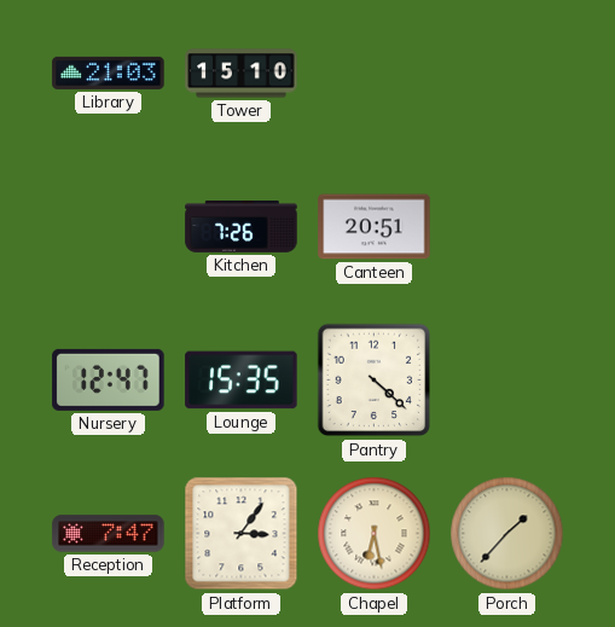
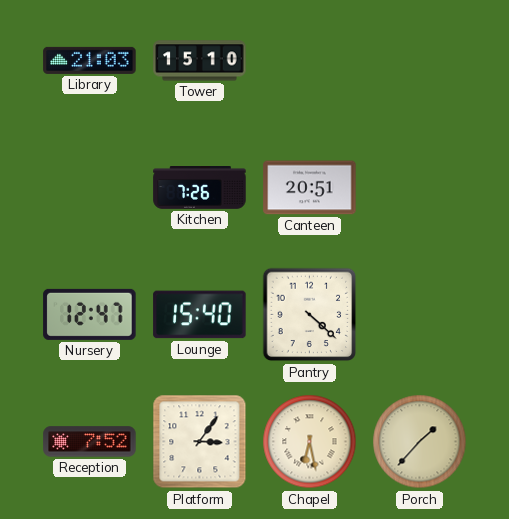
Lounge: 15:35 -> 15:40
Reception: 7:47 -> 7:52
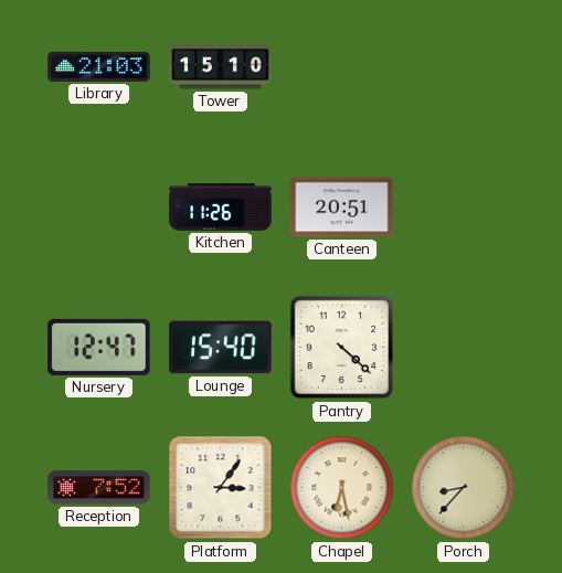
Kitchen: 7:26 -> 11:26
Porch: 1:37 -> 8:37
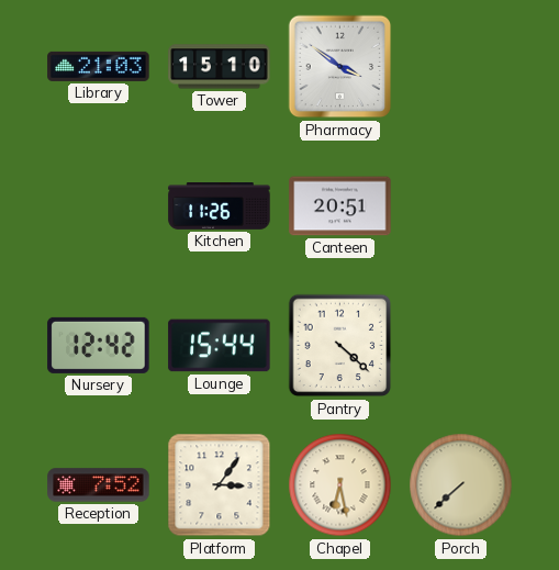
Pharmacy: none -> 3:51
Nursery: 12:47 -> 12:42
Lounge: 15:40 -> 15:44
Porch: 8:37 -> 7:38
